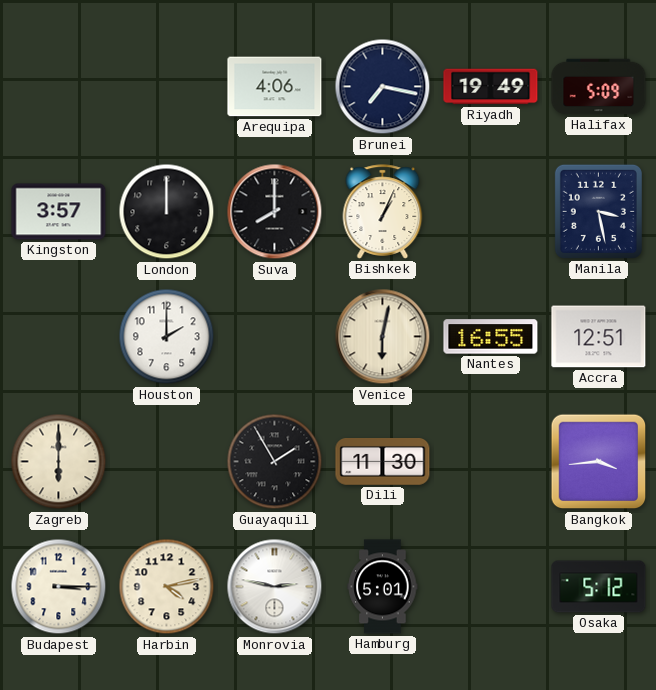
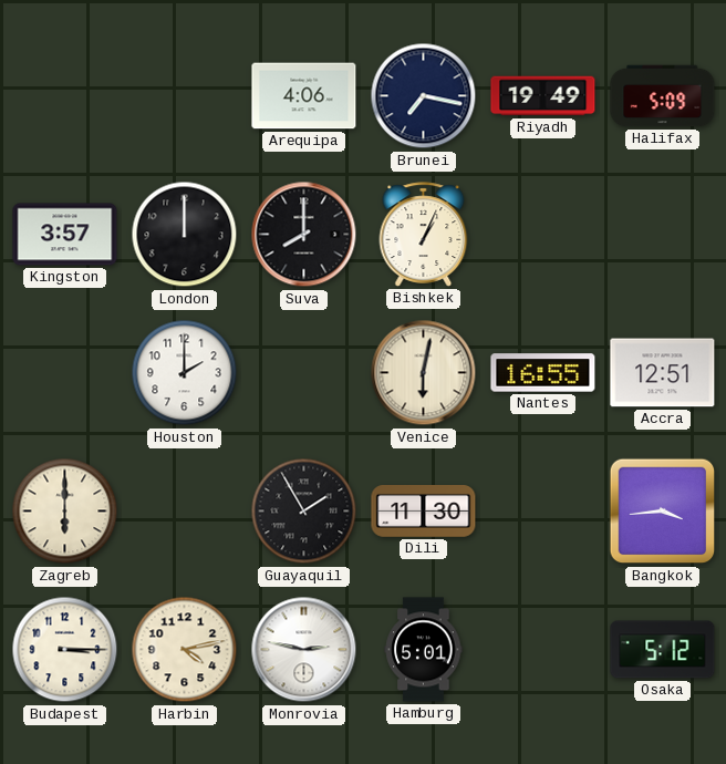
Manila: 3:28 -> none
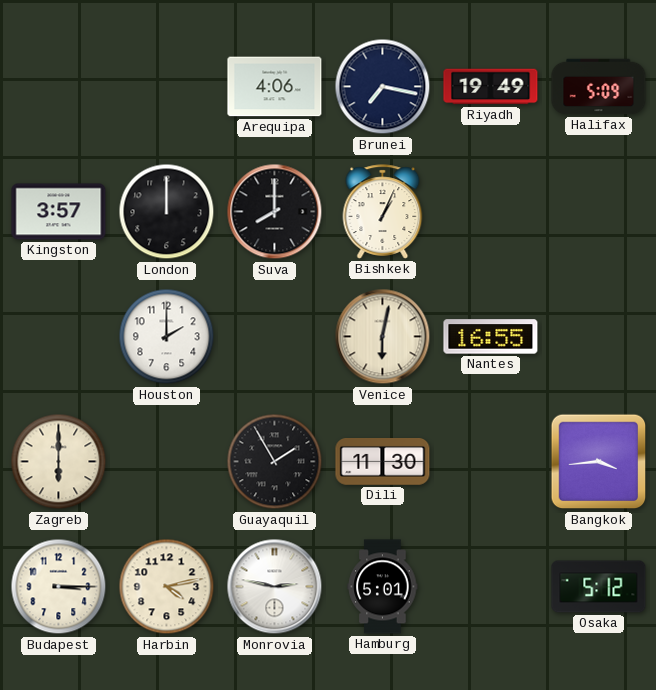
Accra: 12:51 -> none
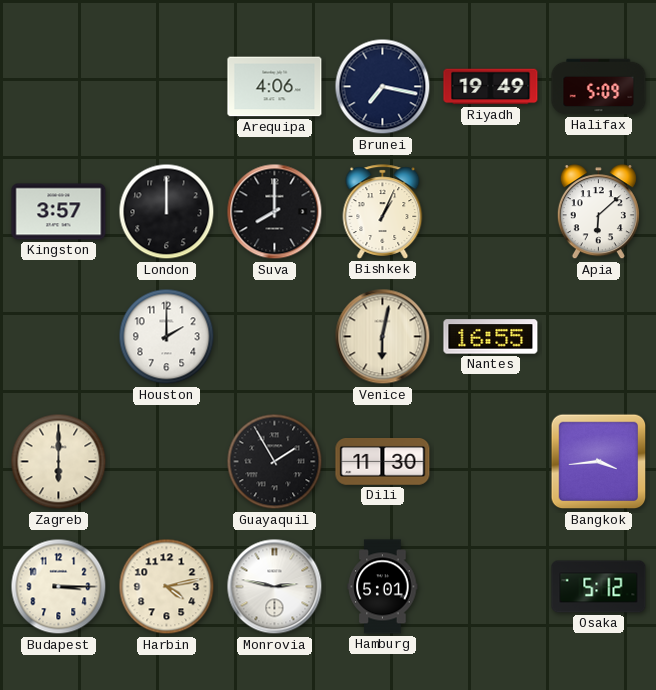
Apia: none -> 6:08
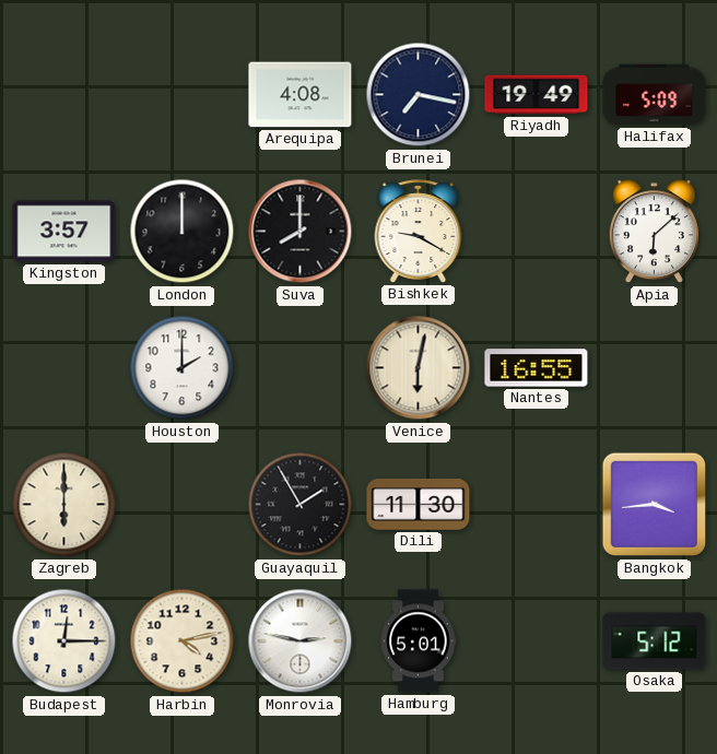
Arequipa: 4:06 -> 4:08
Bishkek: 1:04 -> 9:20
Budapest: 3:15 -> 12:15
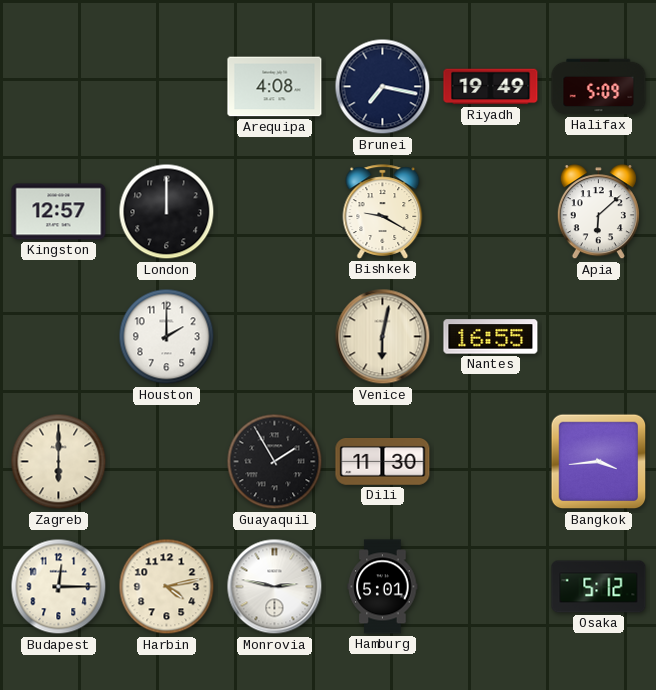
Kingston: 3:57 -> 12:57
Suva: 8:00 -> none
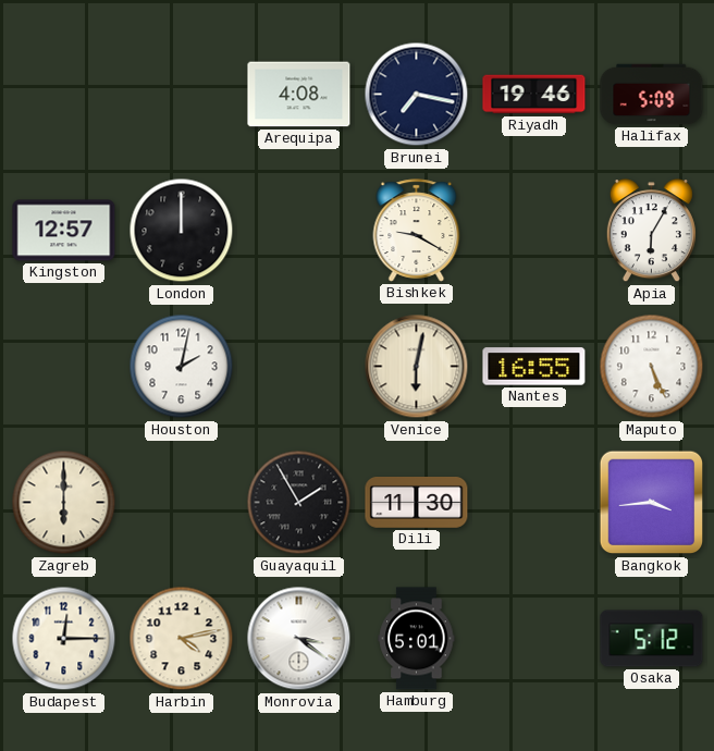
Riyadh: 19:49 -> 19:46
Apia: 6:08 -> 6:05
Houston: 2:00 -> 2:02
Maputo: none -> 5:26
Monrovia: 2:47 -> 3:21
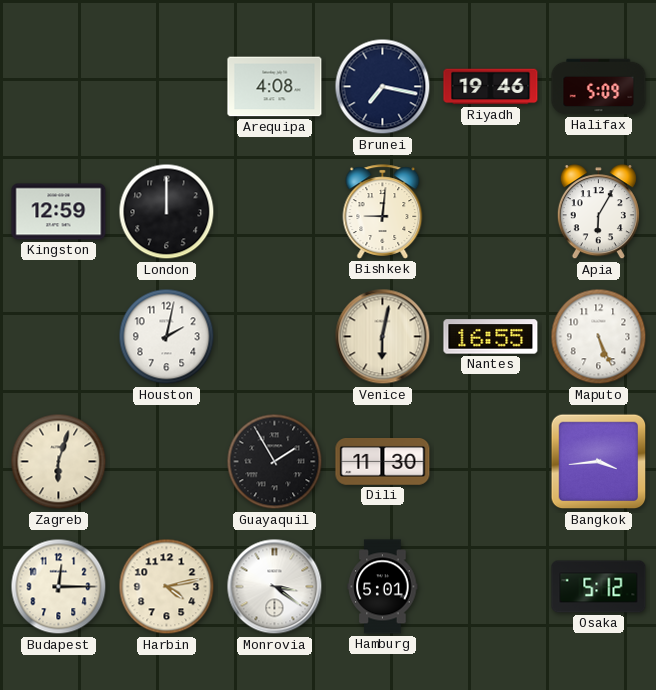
Kingston: 12:57 -> 12:59
Bishkek: 9:20 -> 9:01
Zagreb: 6:00 -> 6:03
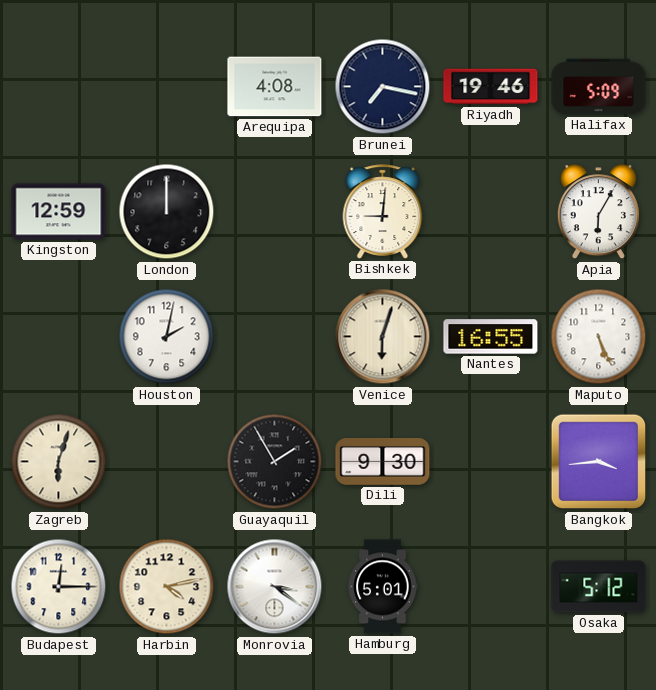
Venice: 6:02 -> 6:03
Dili: 11:30 -> 9:30
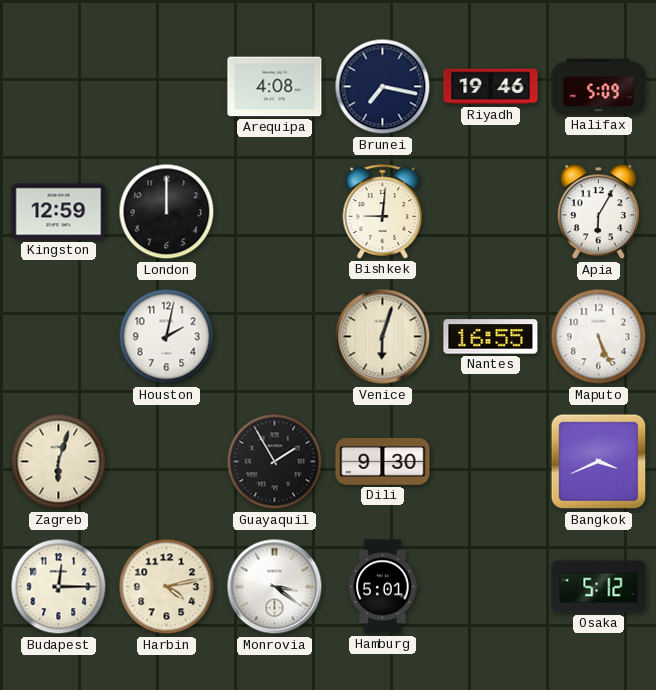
Bangkok: 3:44 -> 3:41
